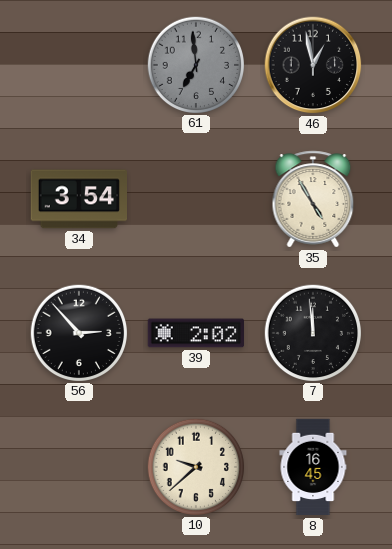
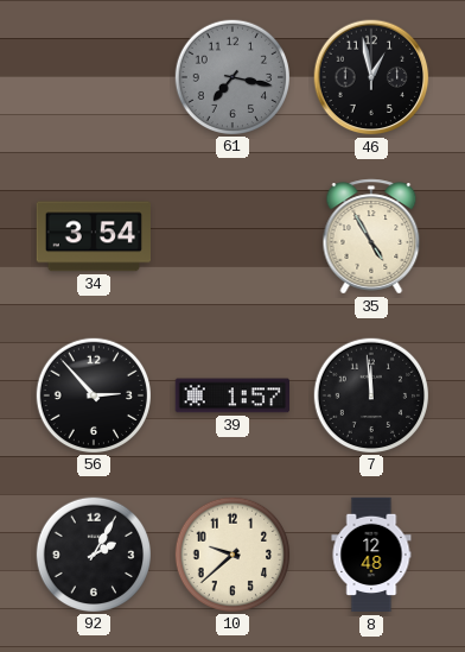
61: 6:59 -> 7:17
39: 2:02 -> 1:57
92: none -> 2:05
8: 16:45 -> 12:48
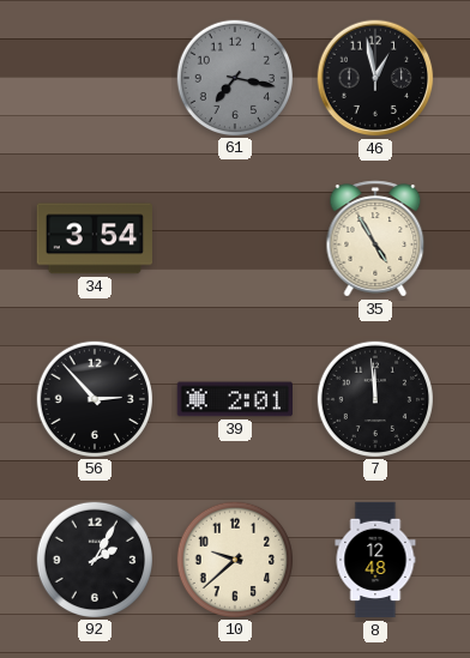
39: 1:57 -> 2:01
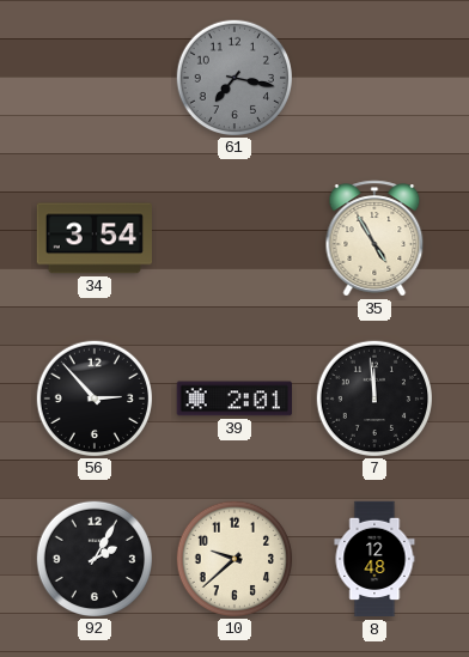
46: 12:58 -> none
